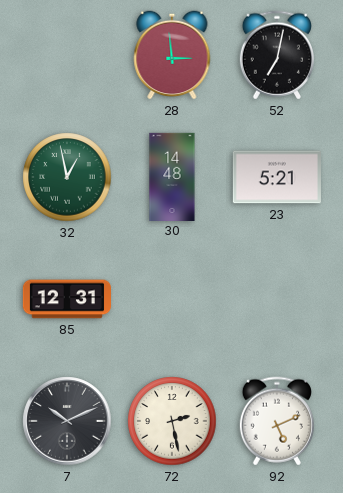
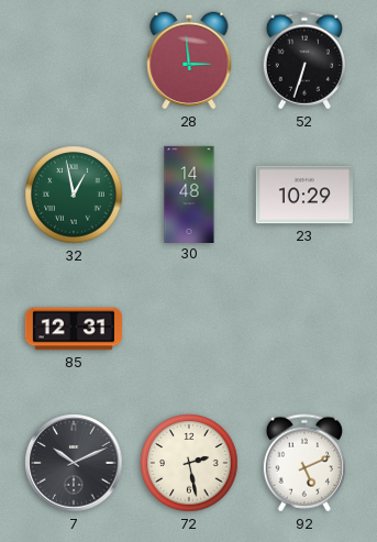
52: 7:02 -> 6:33
23: 5:21 -> 10:29
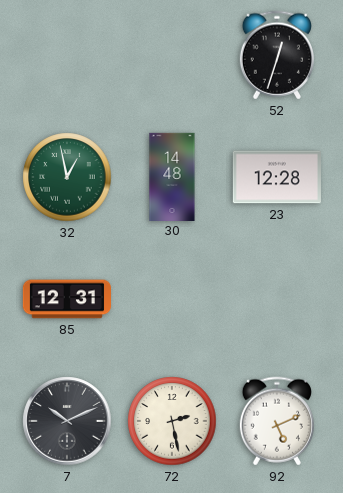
28: 2:59 -> none
52: 6:33 -> 12:33
23: 10:29 -> 12:28
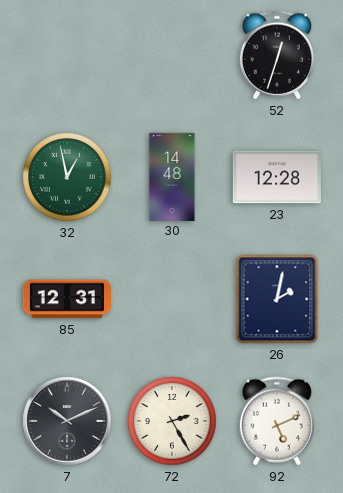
26: none -> 2:02
72: 2:28 -> 2:25
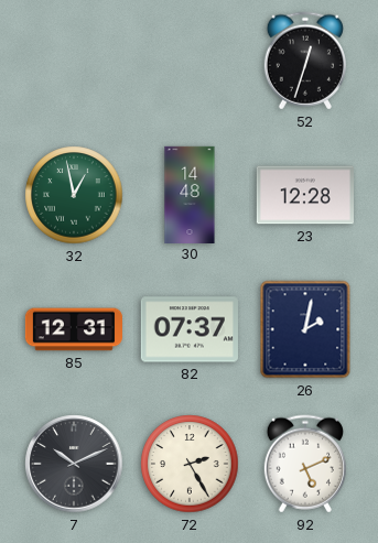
82: none -> 07:37
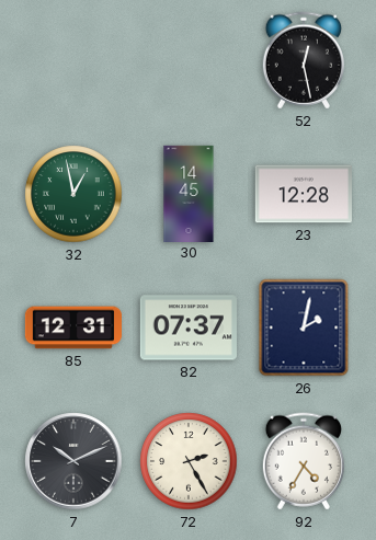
52: 12:33 -> 12:28
30: 14:48 -> 14:45
92: 5:11 -> 4:35
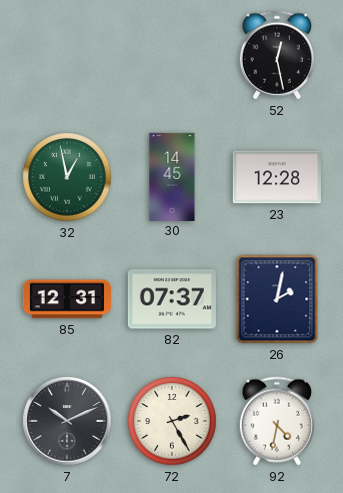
92: 4:35 -> 4:32
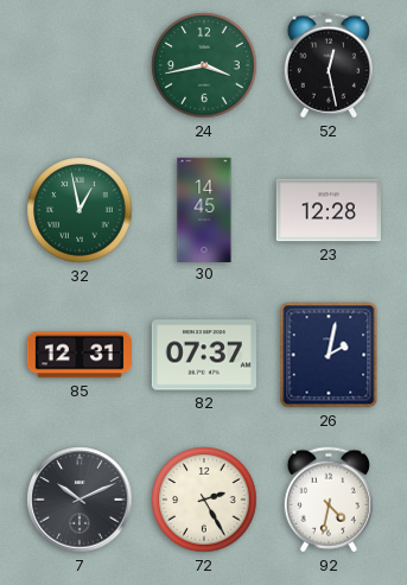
24: none -> 3:43
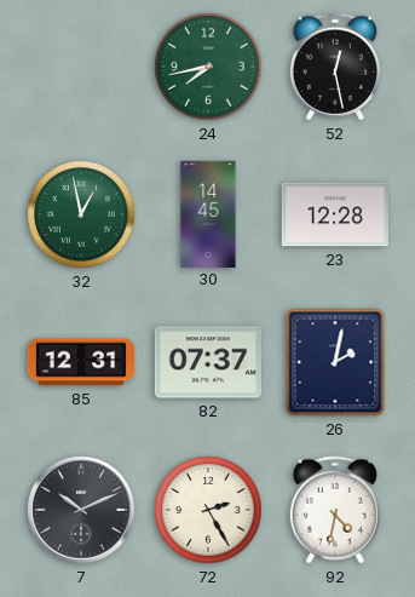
24: 3:43 -> 7:43
